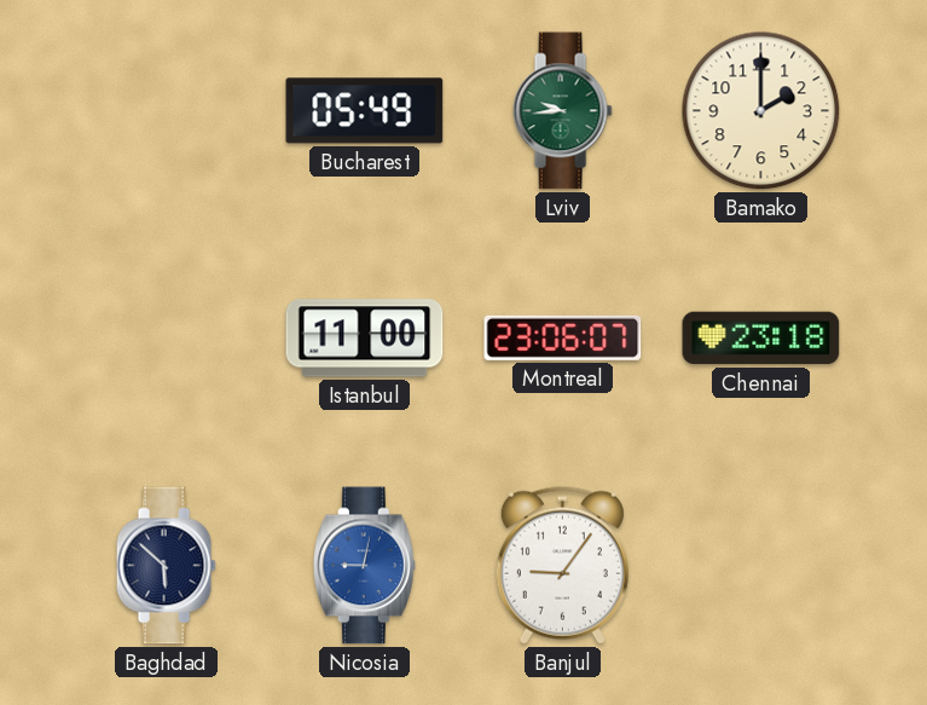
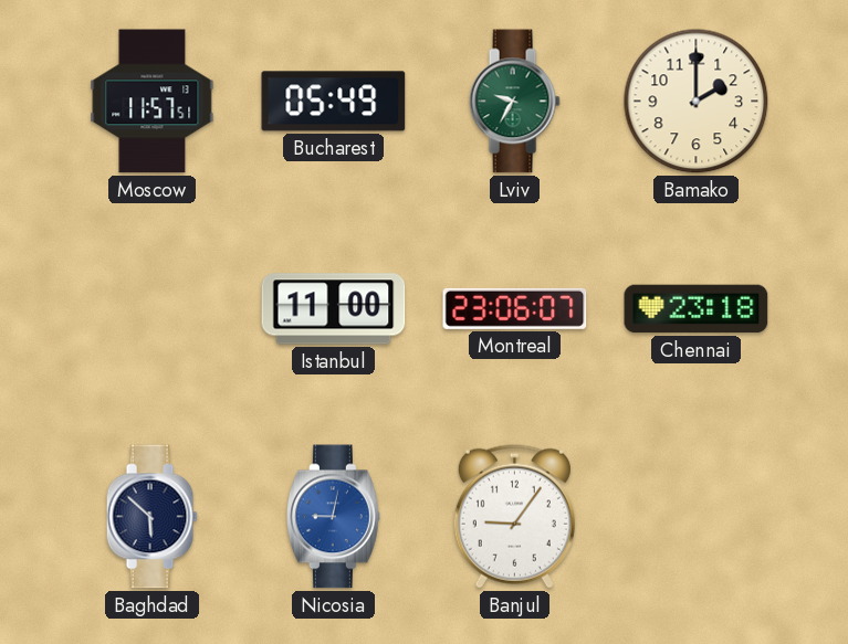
Moscow: none -> 11:57
Lviv: 9:44 -> 9:35
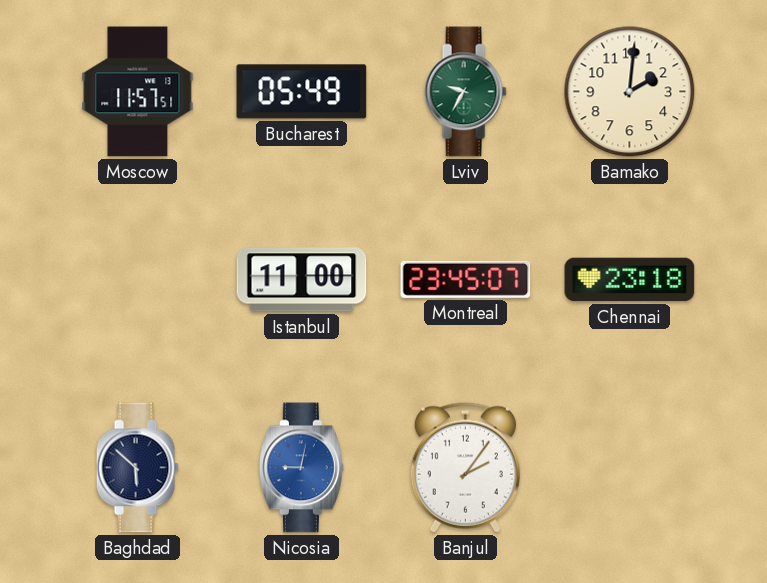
Bamako: 2:00 -> 2:01
Montreal: 23:06 -> 23:45
Banjul: 9:06 -> 2:06
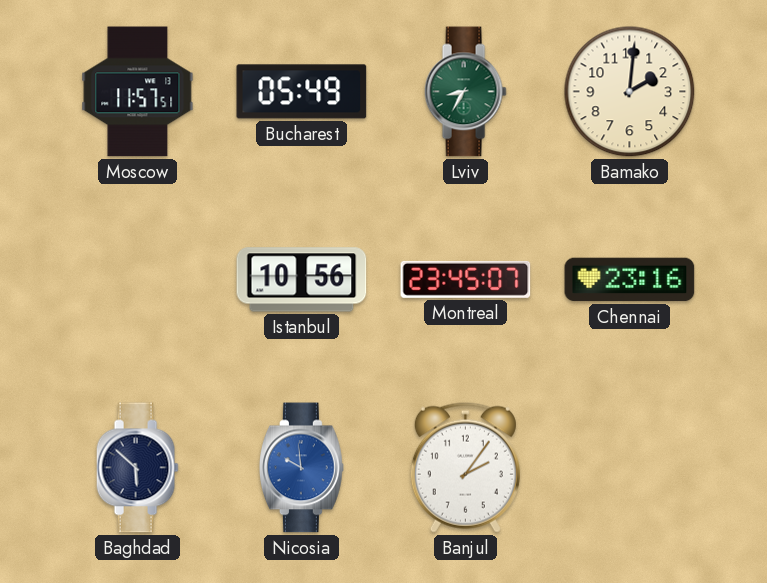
Lviv: 9:35 -> 8:35
Istanbul: 11:00 -> 10:56
Chennai: 23:18 -> 23:16
Nicosia: 9:02 -> 9:59
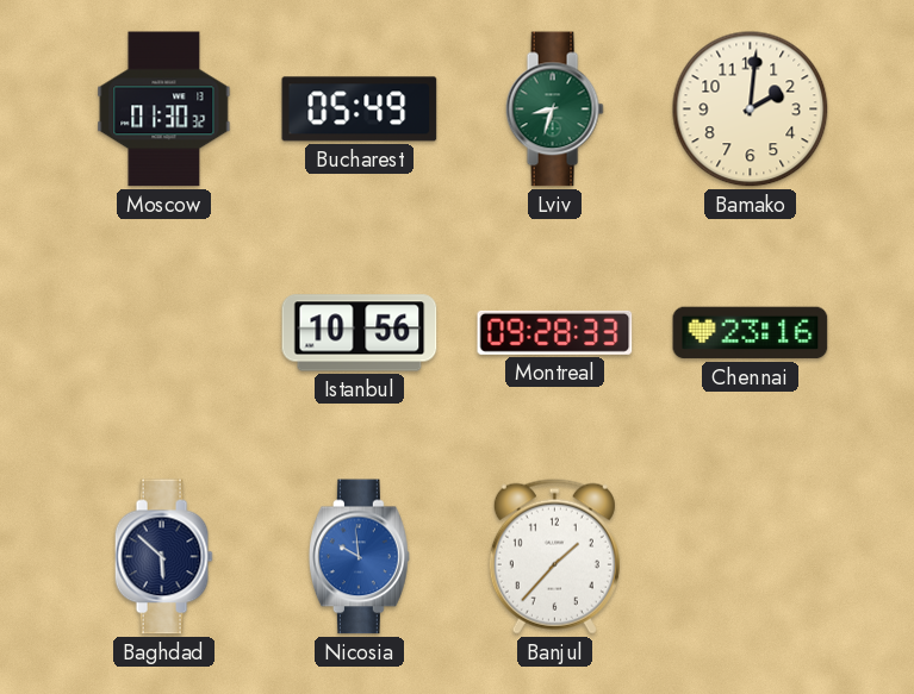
Moscow: 11:57 -> 01:30
Lviv: 8:35 -> 8:33
Montreal: 23:45 -> 09:28
Banjul: 2:06 -> 1:37
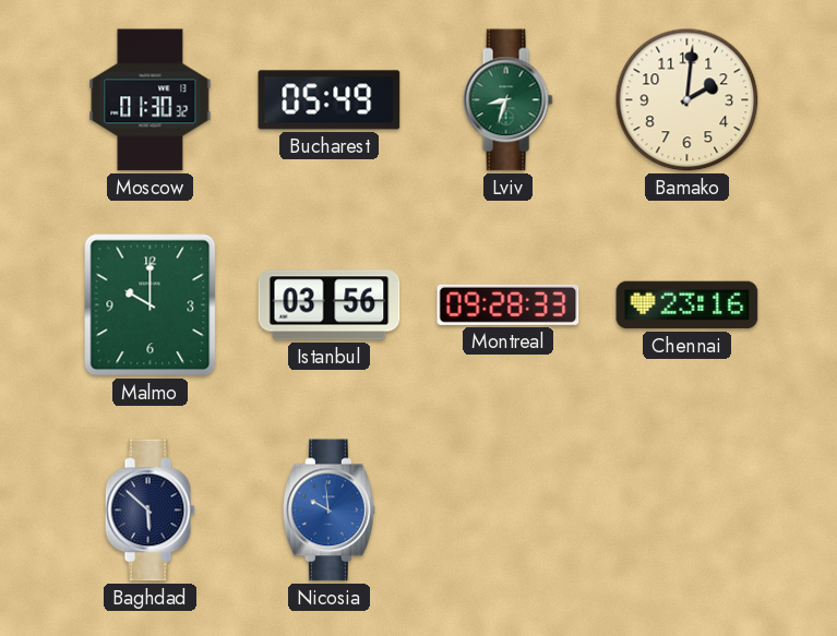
Malmo: none -> 10:00
Istanbul: 10:56 -> 03:56
Banjul: 1:37 -> none
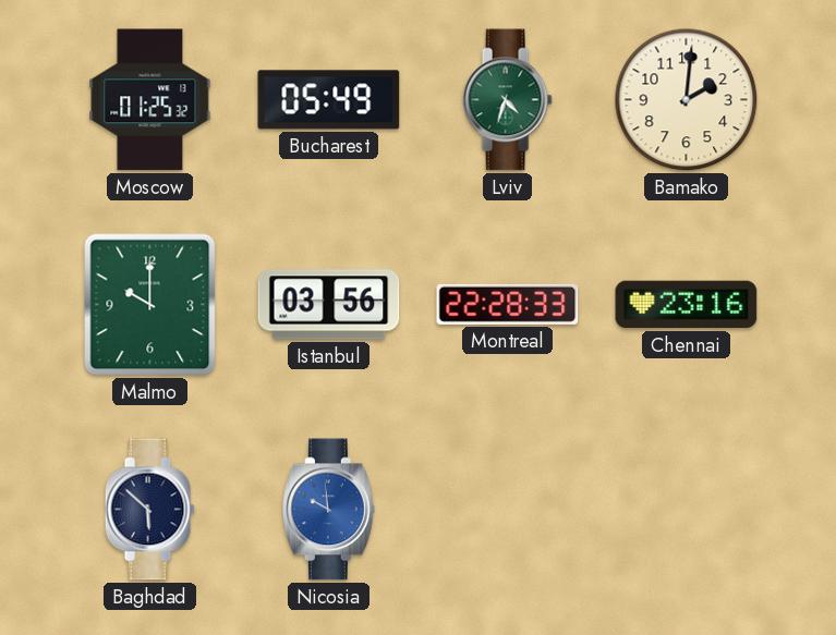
Moscow: 01:30 -> 01:25
Lviv: 8:33 -> 4:33
Montreal: 09:28 -> 22:28
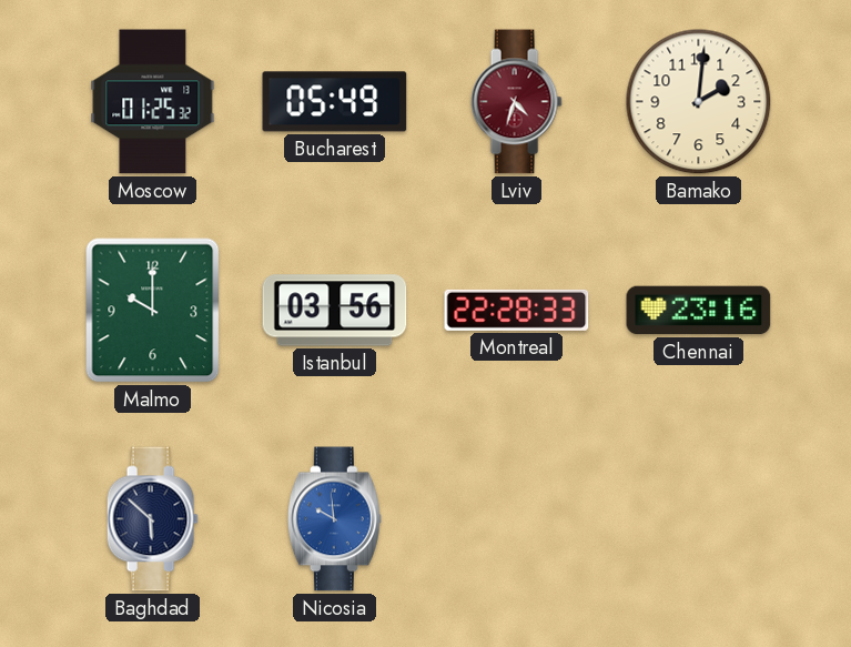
Lviv dial: green -> burgundy
